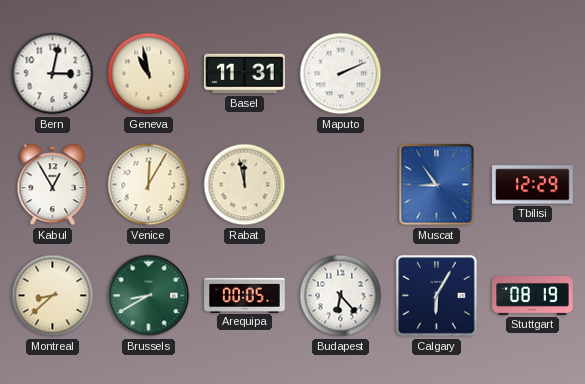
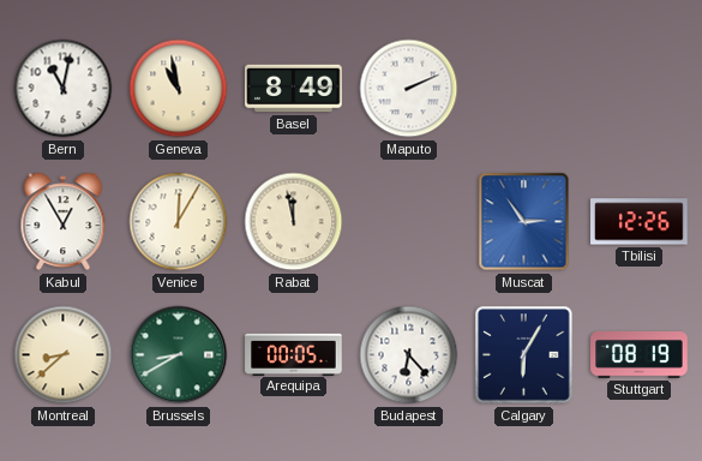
Bern: 3:02 -> 11:02
Basel: 11:31 -> 8:49
Muscat: 8:54 -> 2:54
Tbilisi: 12:29 -> 12:26
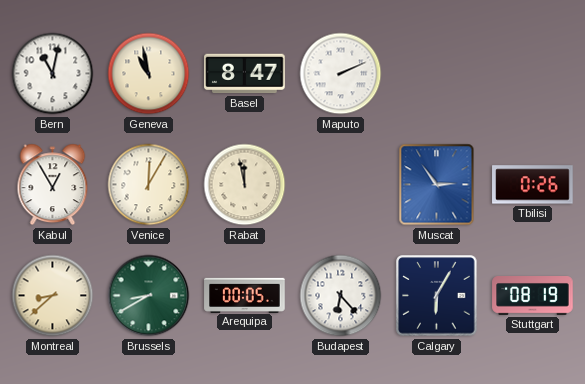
Basel: 8:49 -> 8:47
Tbilisi: 12:26 -> 0:26
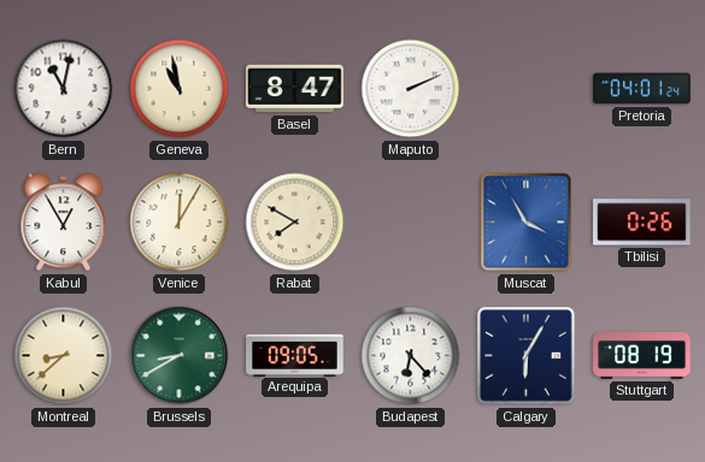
Pretoria: none -> 04:01
Rabat: 11:58 -> 7:50
Muscat: 2:54 -> 3:55
Arequipa: 00:05 -> 09:05
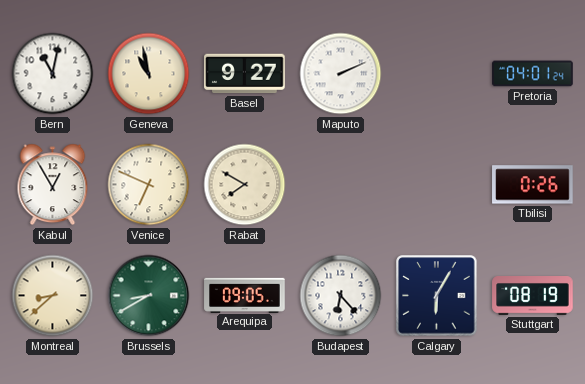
Basel: 8:47 -> 9:27
Venice: 12:05 -> 6:49
Muscat: 3:55 -> none
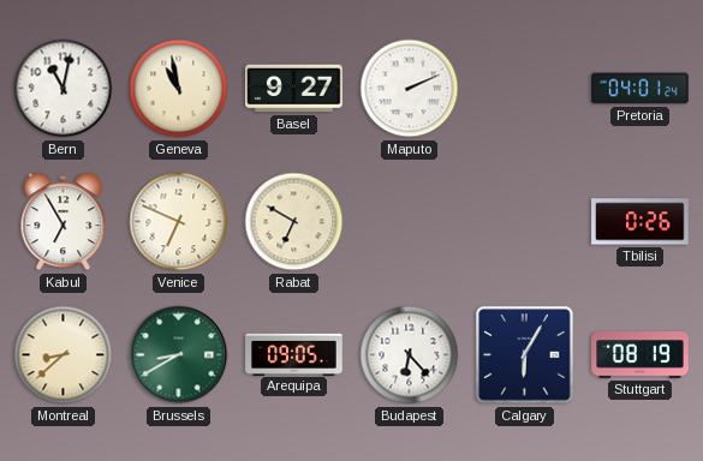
Kabul: 12:55 -> 6:55
Rabat: 7:50 -> 6:50
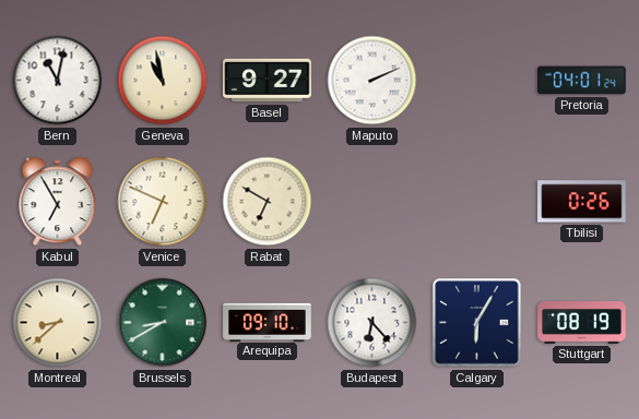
Arequipa: 09:05 -> 09:10
